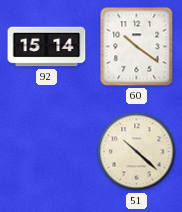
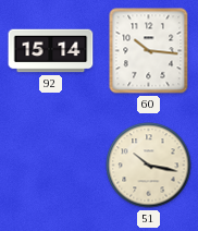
60: 10:21 -> 10:16
51: 10:22 -> 10:17
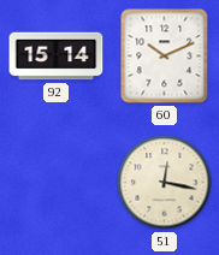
60: 10:16 -> 10:11
51: 10:17 -> 12:17
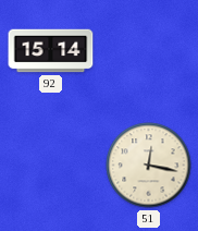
60: 10:11 -> none
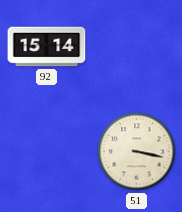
51: 12:17 -> 3:17
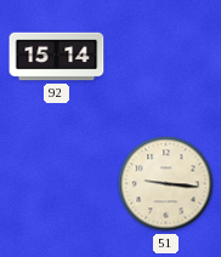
51: 3:17 -> 9:16
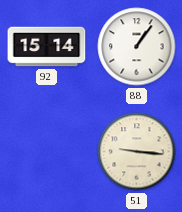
88: none -> 1:06
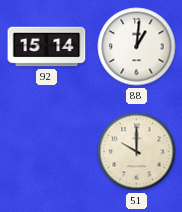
88: 1:06 -> 1:01
51: 9:16 -> 10:00
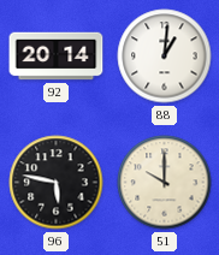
92: 15:14 -> 20:14
96: none -> 5:47
